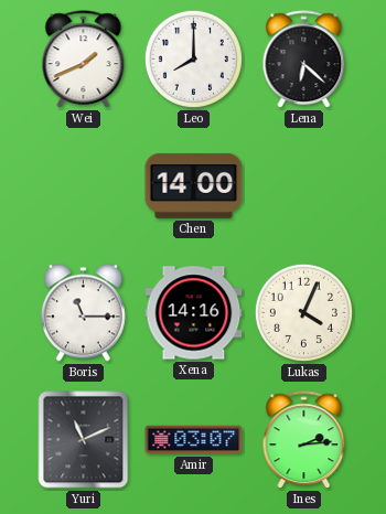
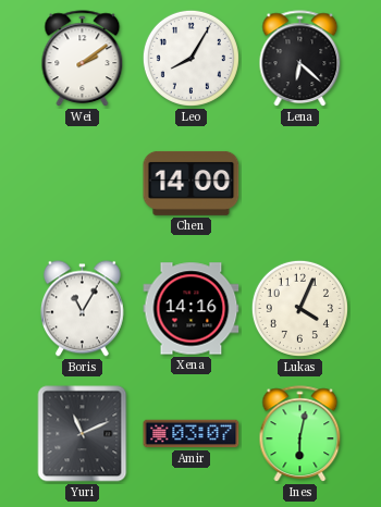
Wei: 1:41 -> 2:09
Leo: 8:00 -> 8:05
Boris: 11:15 -> 11:05
Ines: 2:14 -> 6:02
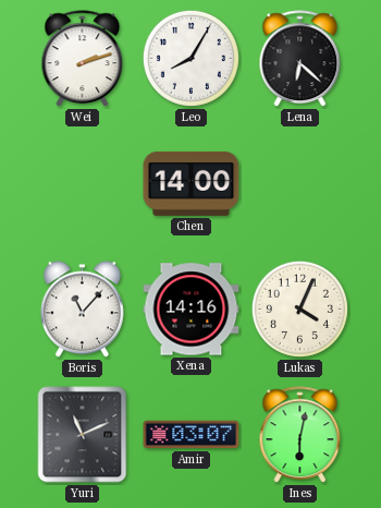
Wei: 2:09 -> 2:12
Boris: 11:05 -> 11:07
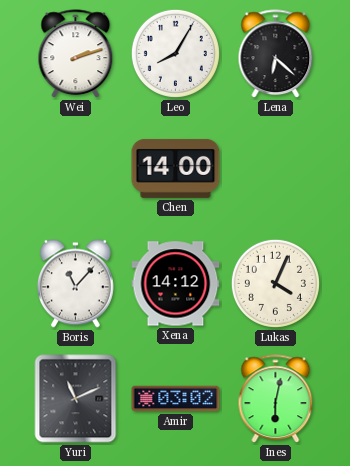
Xena: 14:16 -> 14:12
Amir: 03:07 -> 03:02
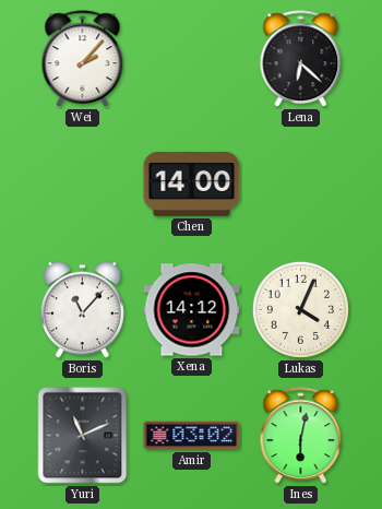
Wei: 2:12 -> 2:07
Leo: 8:05 -> none
